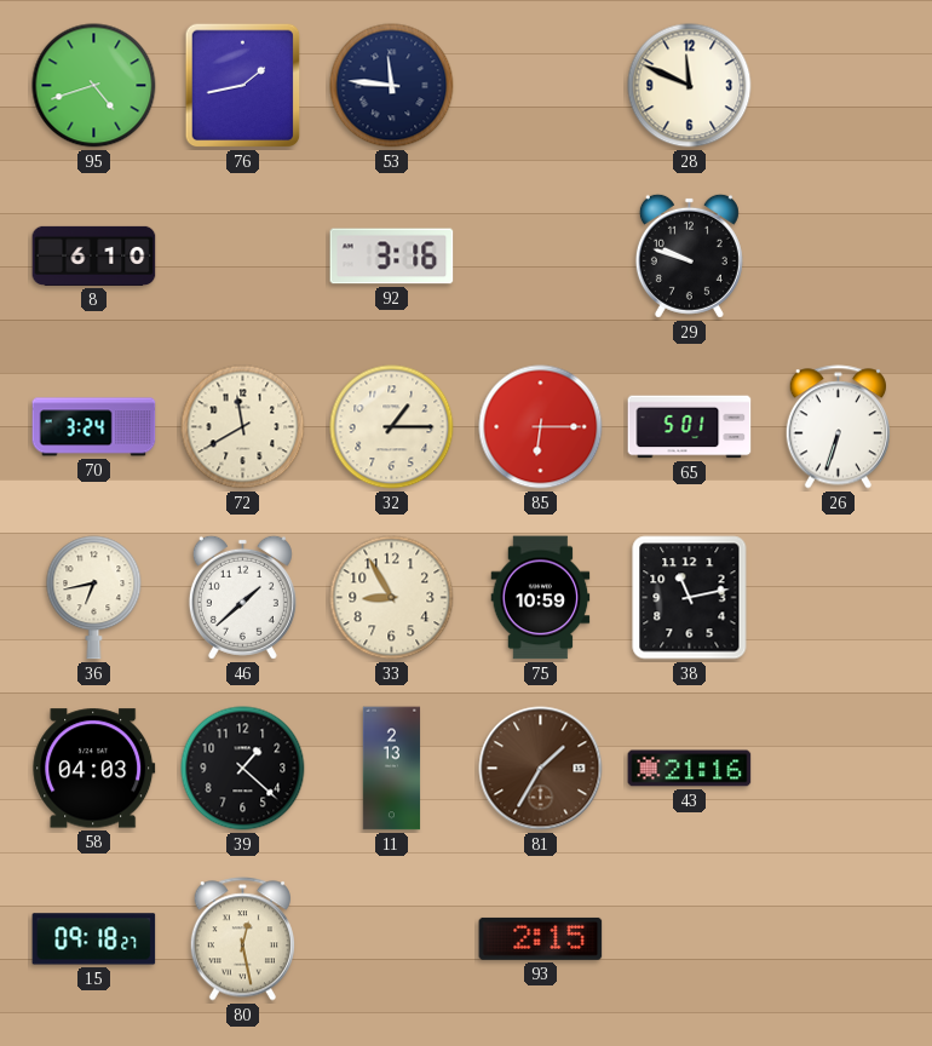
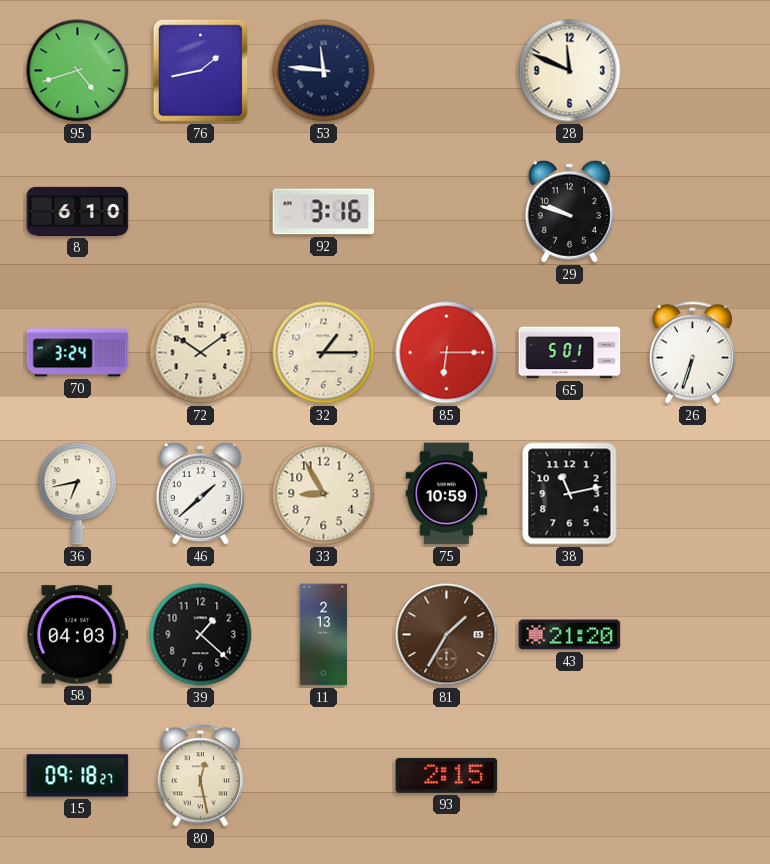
72: 11:40 -> 10:09
43: 21:16 -> 21:20
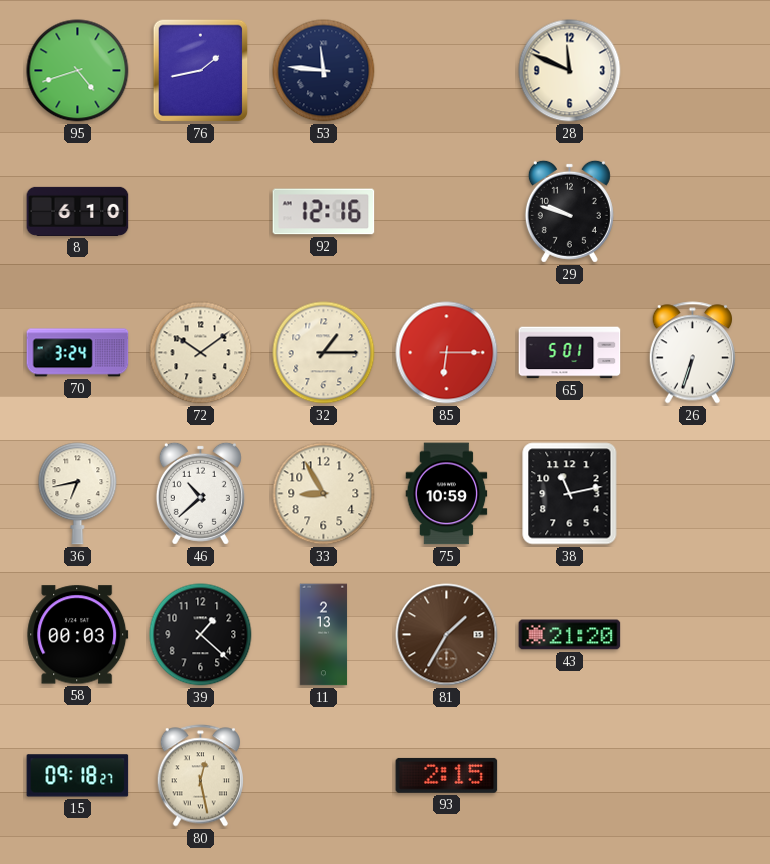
92: 3:16 -> 12:16
46: 1:38 -> 10:38
58: 04:03 -> 00:03
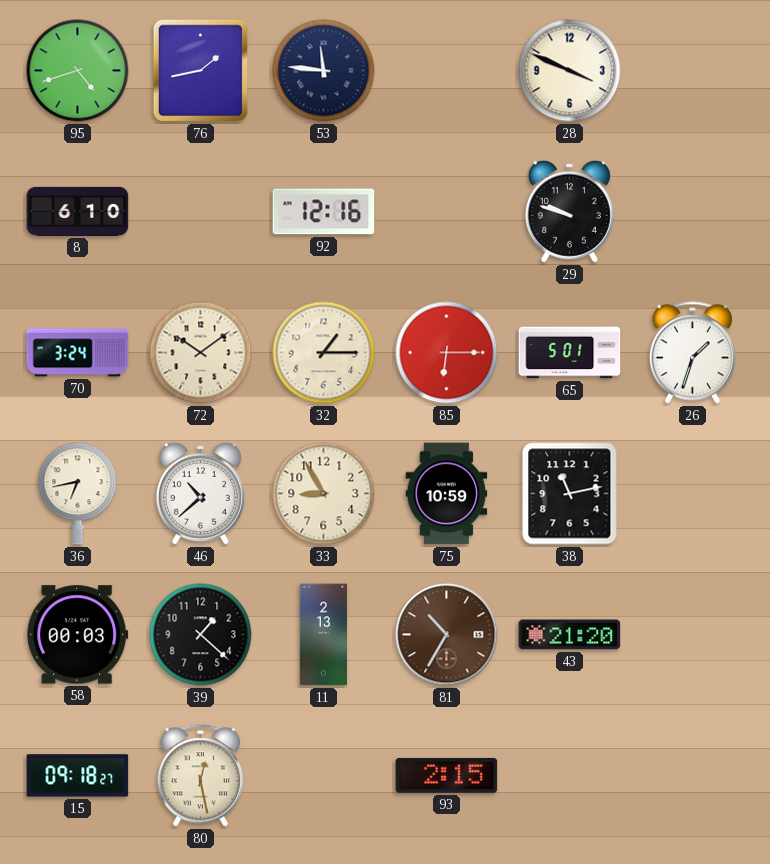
28: 11:49 -> 3:49
26: 6:33 -> 1:33
81: 1:35 -> 10:35
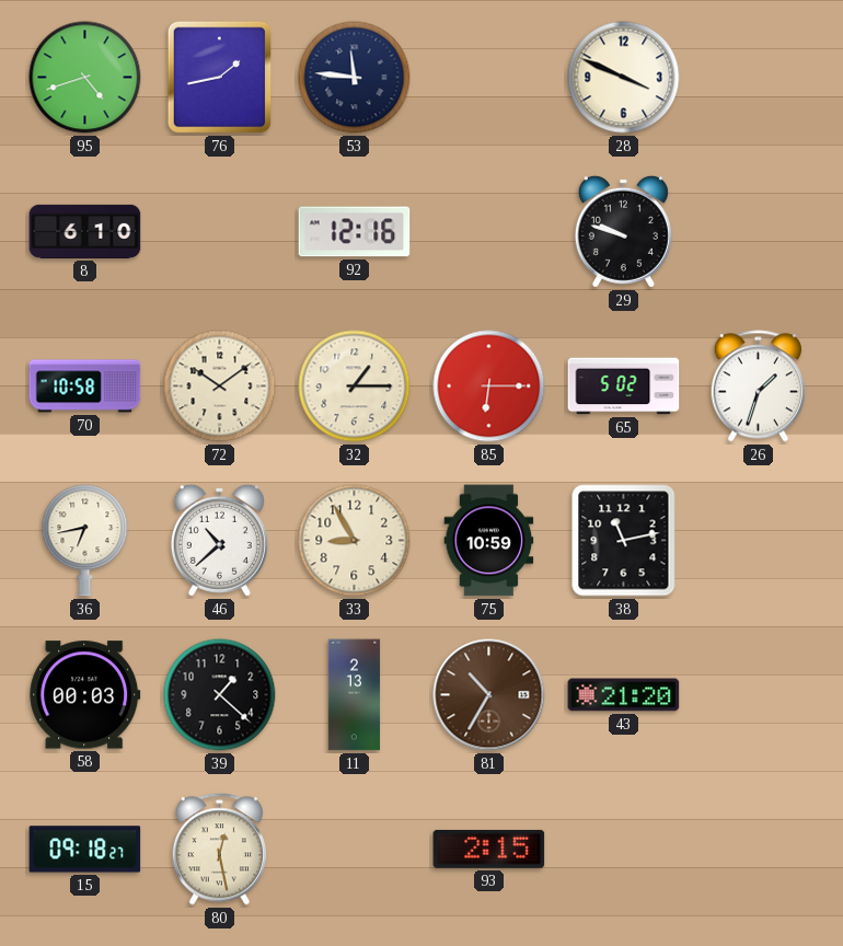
70: 3:24 -> 10:58
65: 5:01 -> 5:02
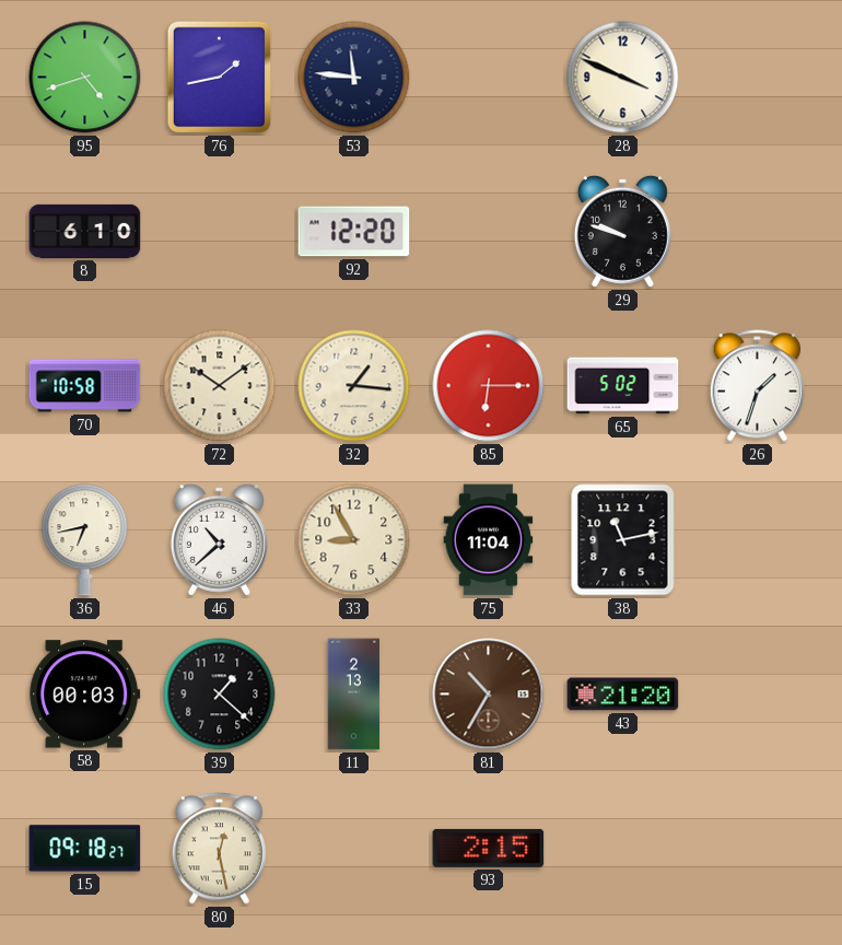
92: 12:16 -> 12:20
32: 1:15 -> 1:16
75: 10:59 -> 11:04
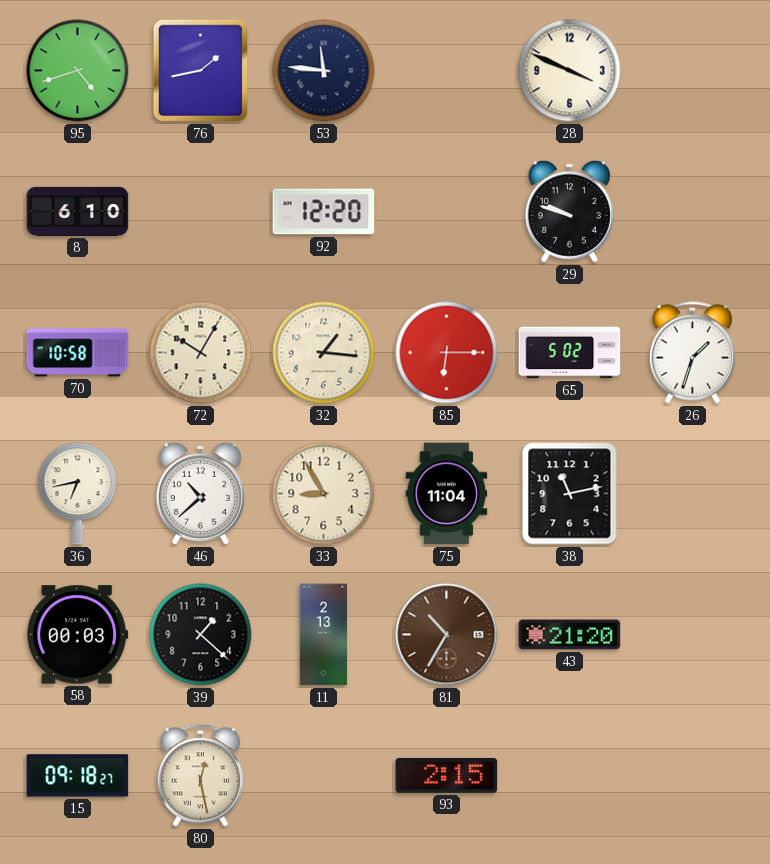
72: 10:09 -> 10:05
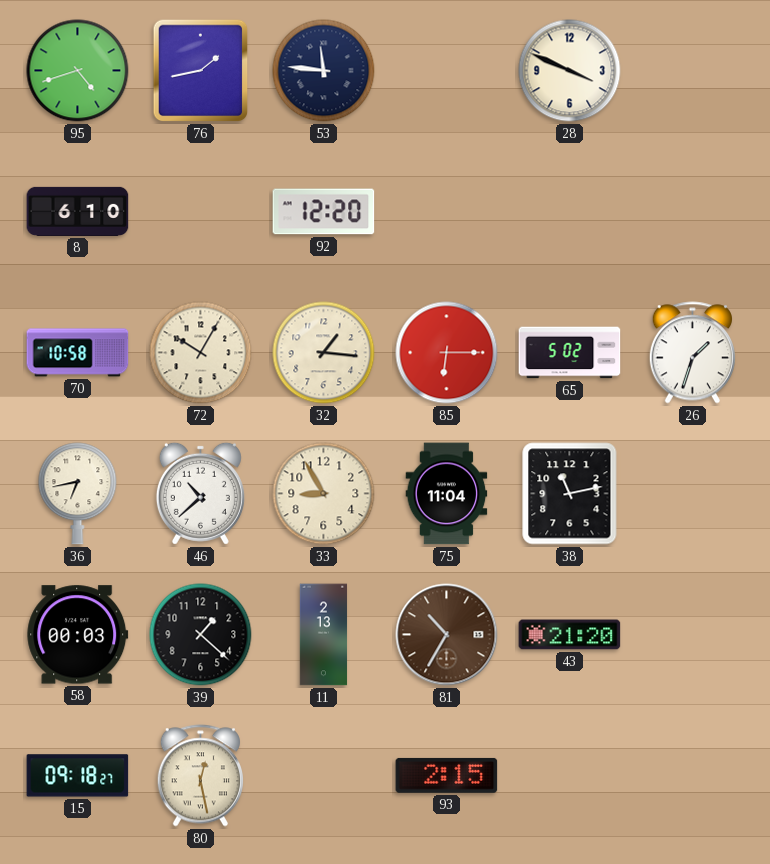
29: 9:48 -> none
